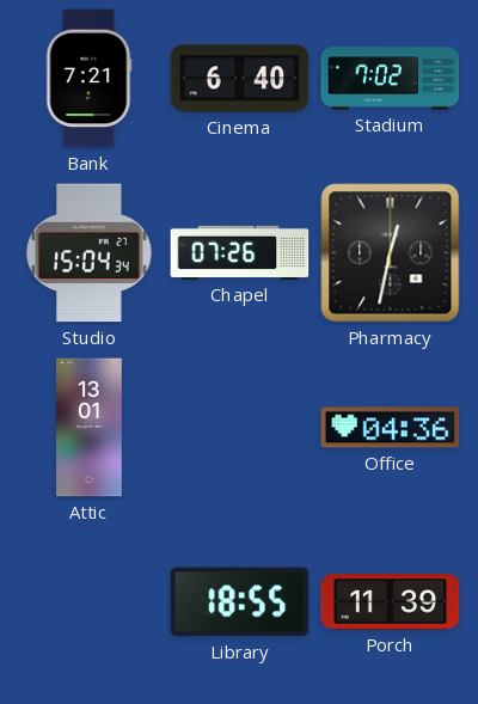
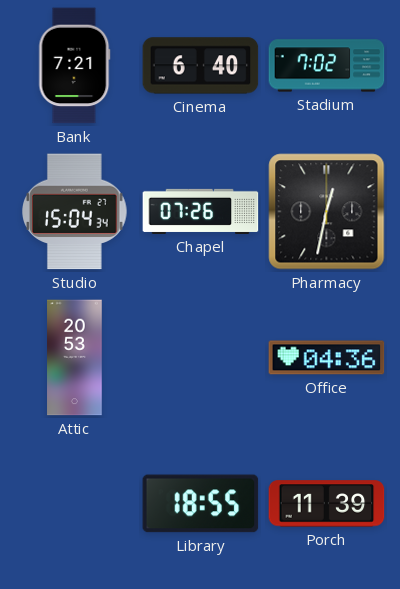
Attic: 13:01 -> 20:53
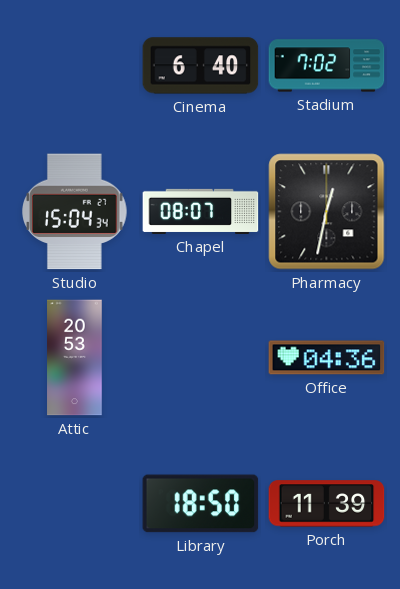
Bank: 7:21 -> none
Chapel: 07:26 -> 08:07
Library: 18:55 -> 18:50
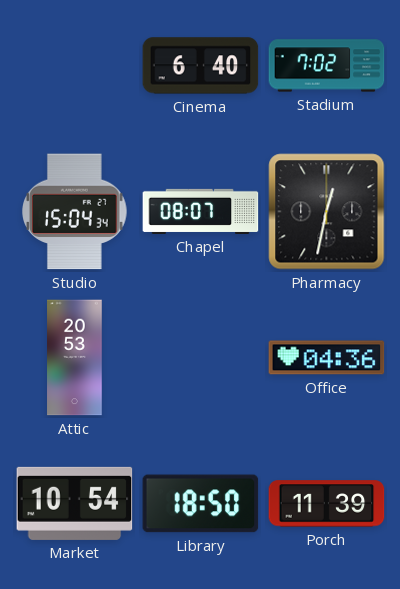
Market: none -> 10:54
